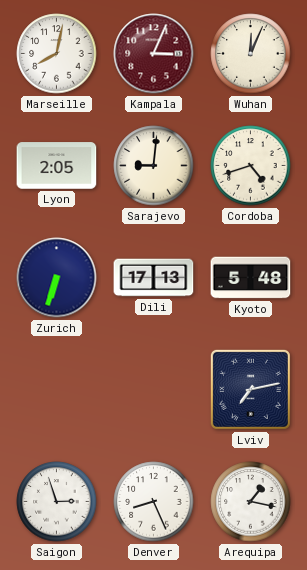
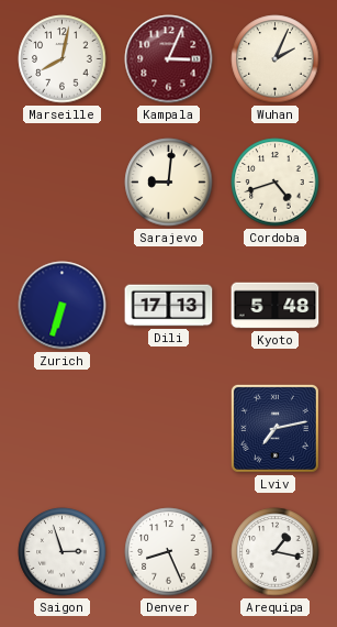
Wuhan: 12:04 -> 2:04
Lyon: 2:05 -> none
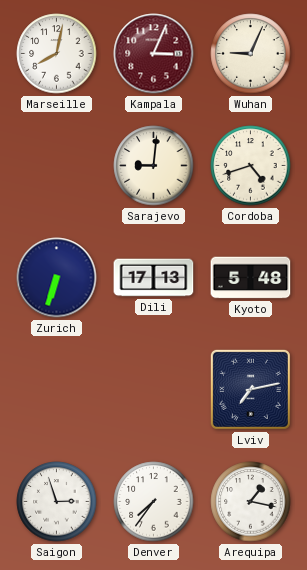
Wuhan: 2:04 -> 9:04
Denver: 8:26 -> 7:36
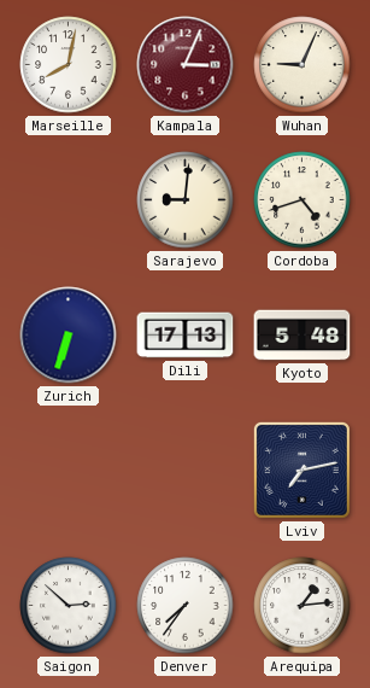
Saigon: 2:57 -> 2:52
Arequipa: 1:17 -> 1:14
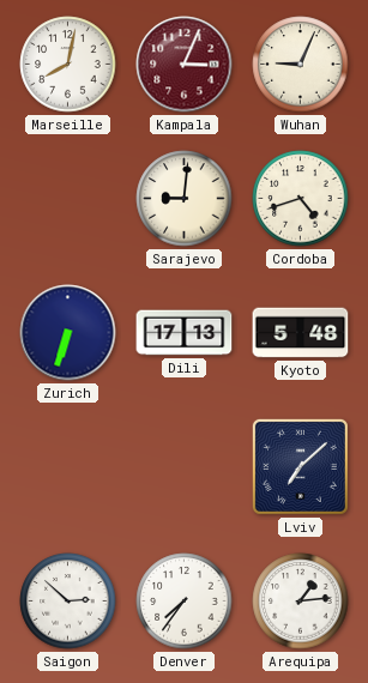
Lviv: 7:13 -> 7:08
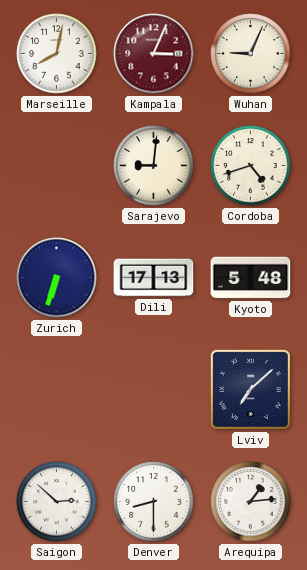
Denver: 7:36 -> 8:30
